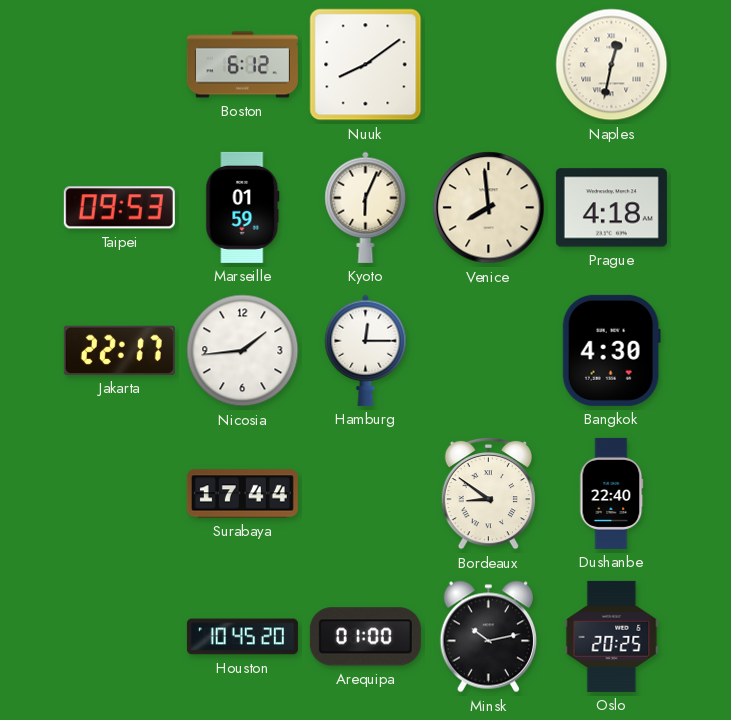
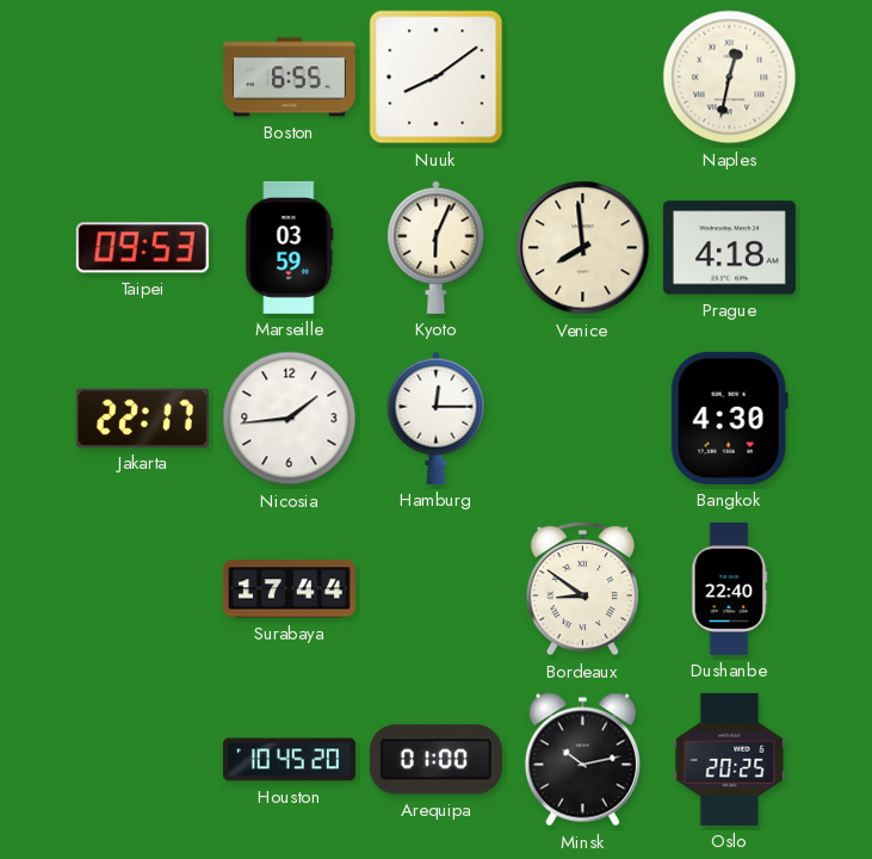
Boston: 6:12 -> 6:55
Marseille: 01:59 -> 03:59
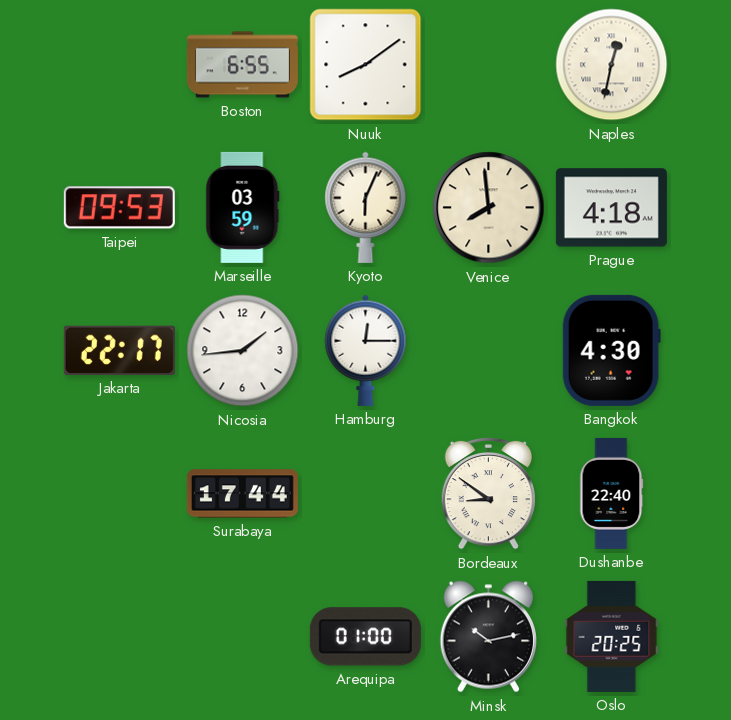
Houston: 10:45 -> none
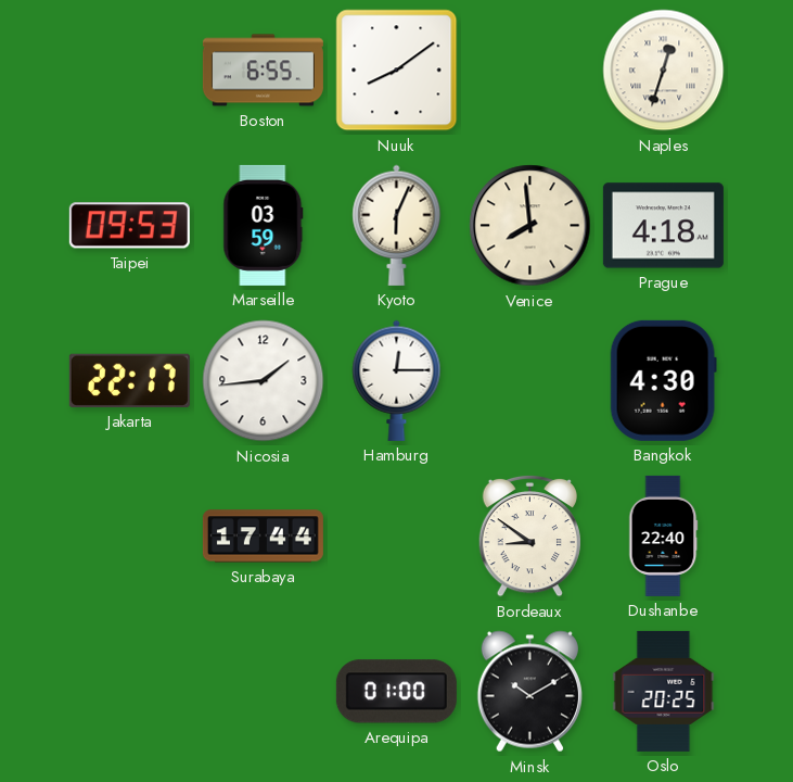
Naples: 12:32 -> 12:33
Minsk: 10:13 -> 10:10
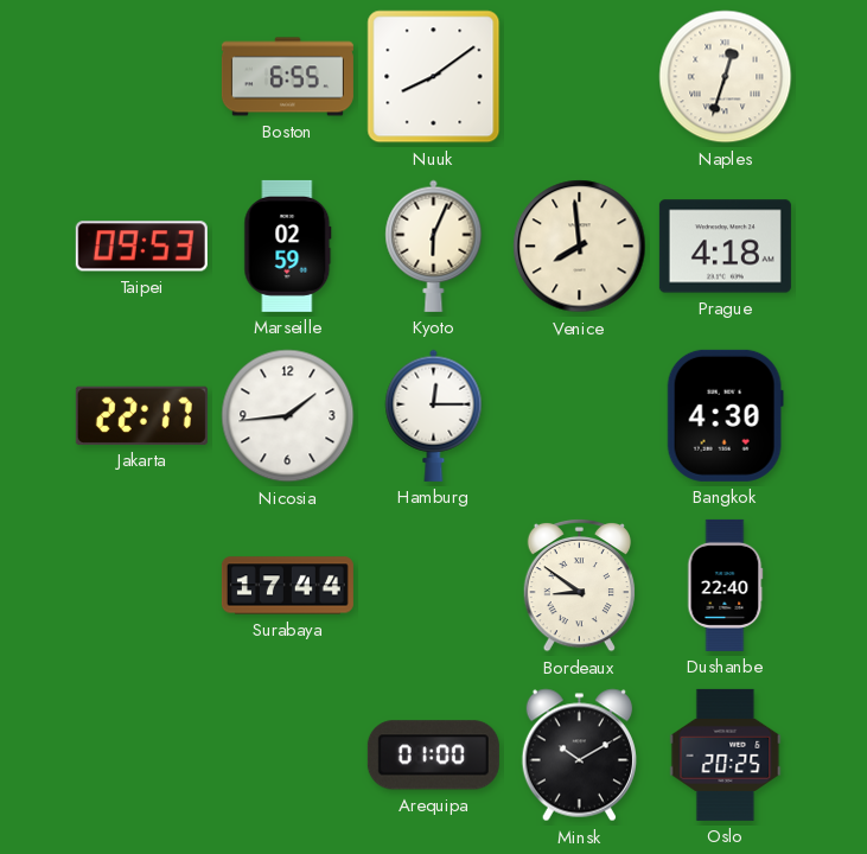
Marseille: 03:59 -> 02:59
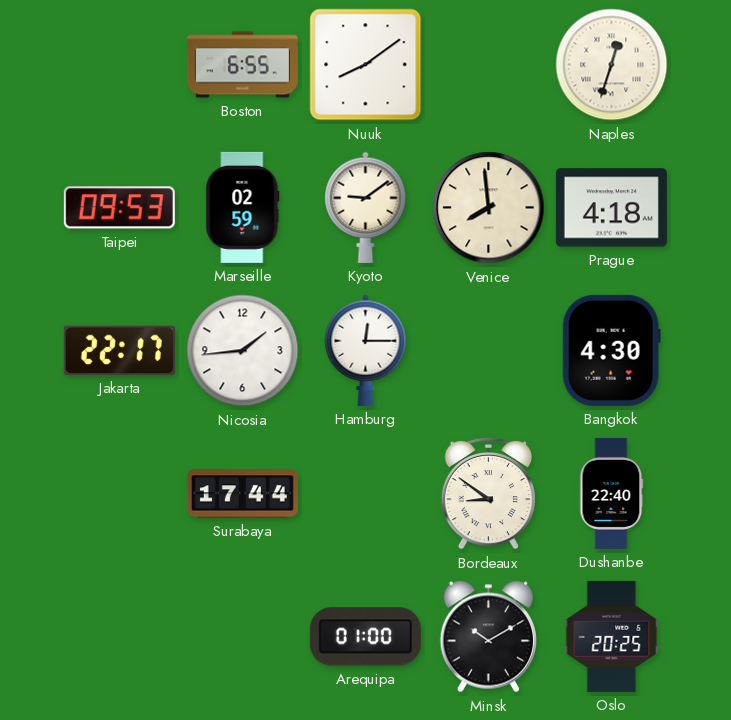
Kyoto: 6:04 -> 9:09
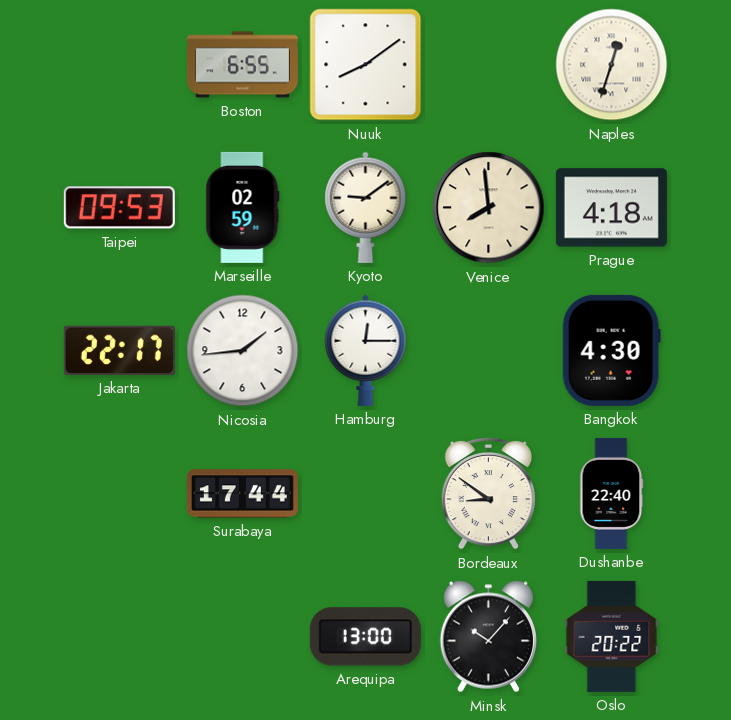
Arequipa: 01:00 -> 13:00
Minsk: 10:10 -> 10:07
Oslo: 20:25 -> 20:22
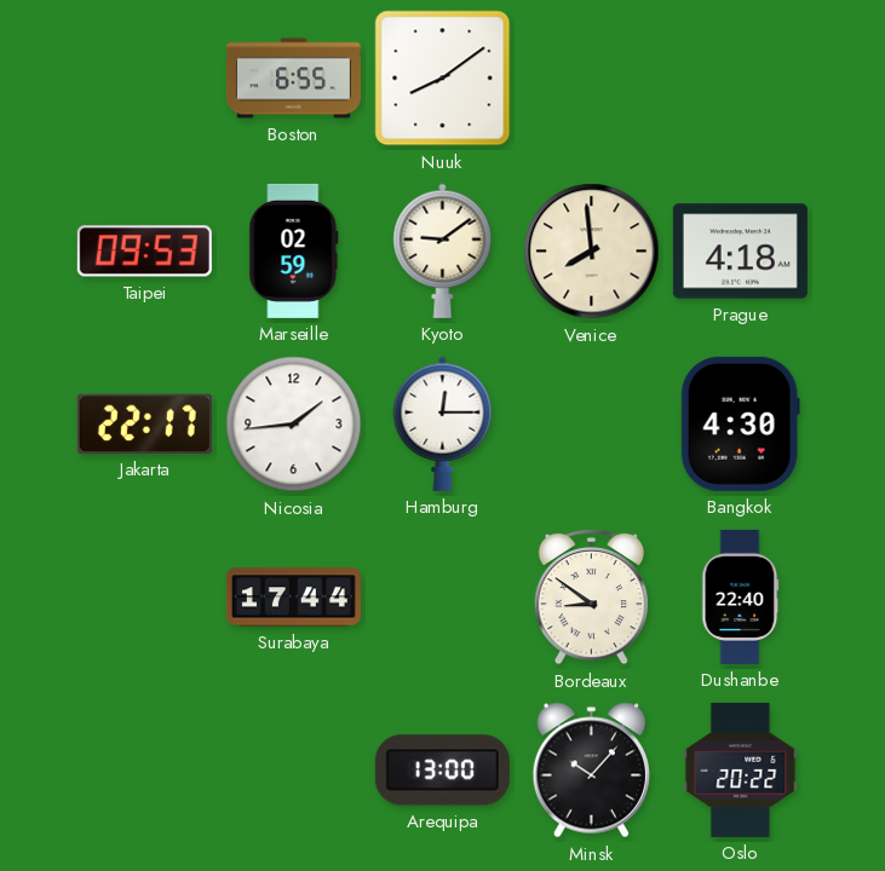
Naples: 12:33 -> none
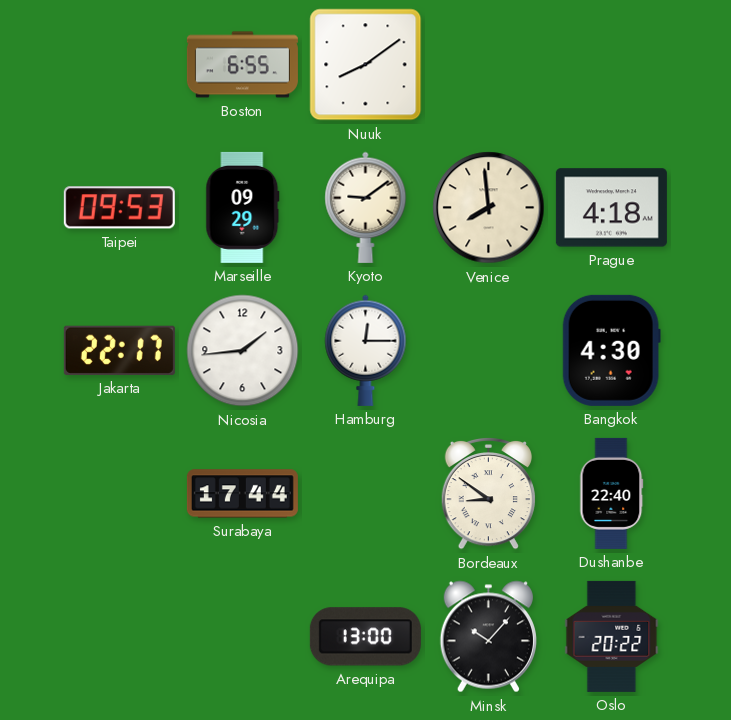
Marseille: 02:59 -> 09:29
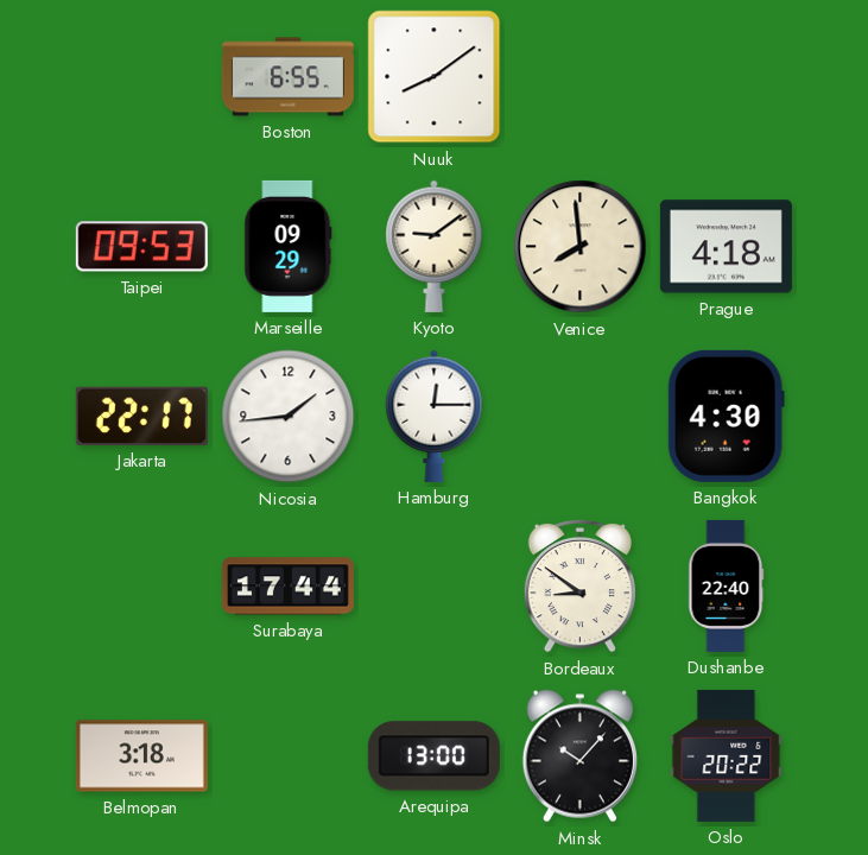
Belmopan: none -> 3:18
